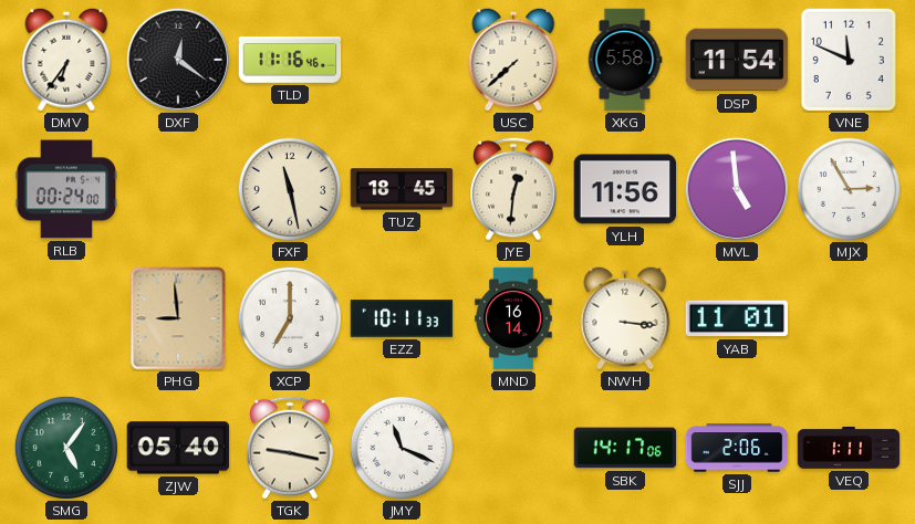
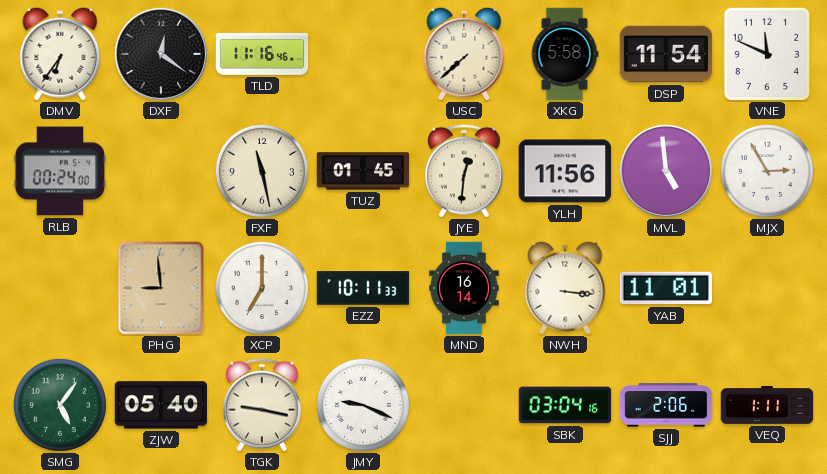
TUZ: 18:45 -> 01:45
JMY: 11:19 -> 9:19
SBK: 14:17 -> 03:04
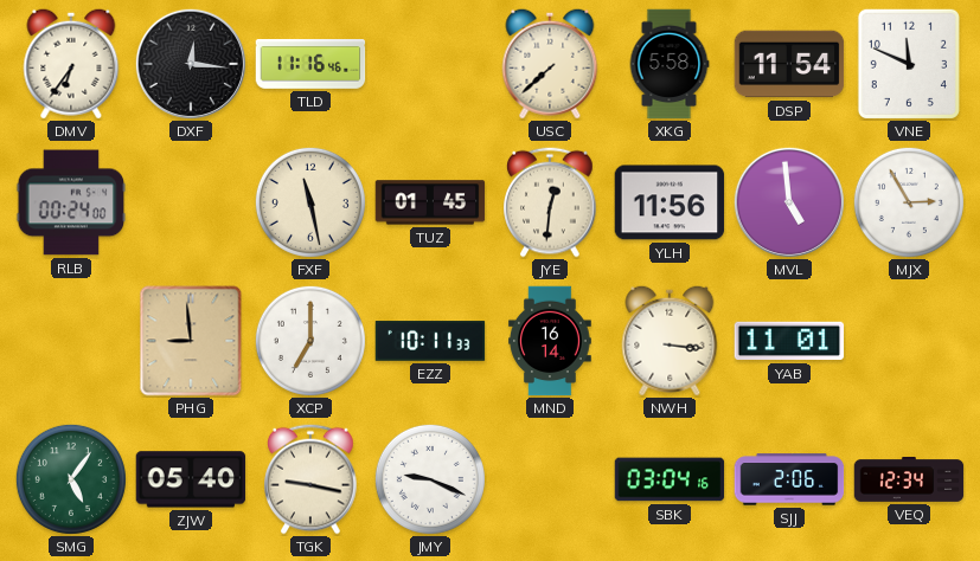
DXF: 12:21 -> 12:16
VEQ: 1:11 -> 12:34
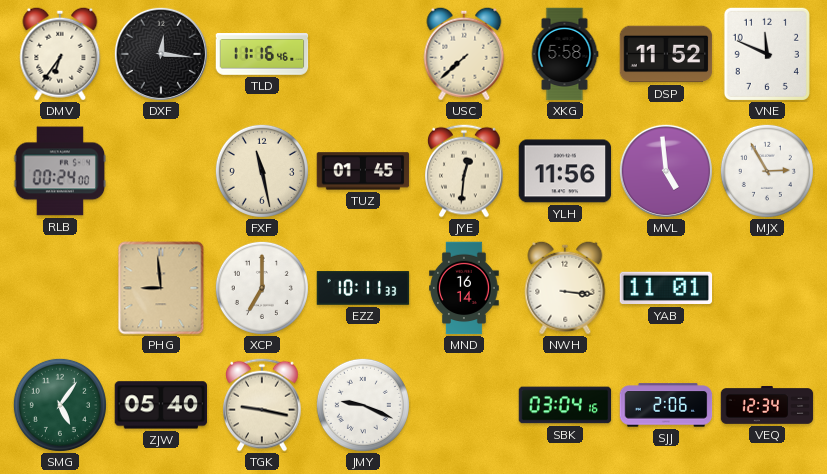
DSP: 11:54 -> 11:52
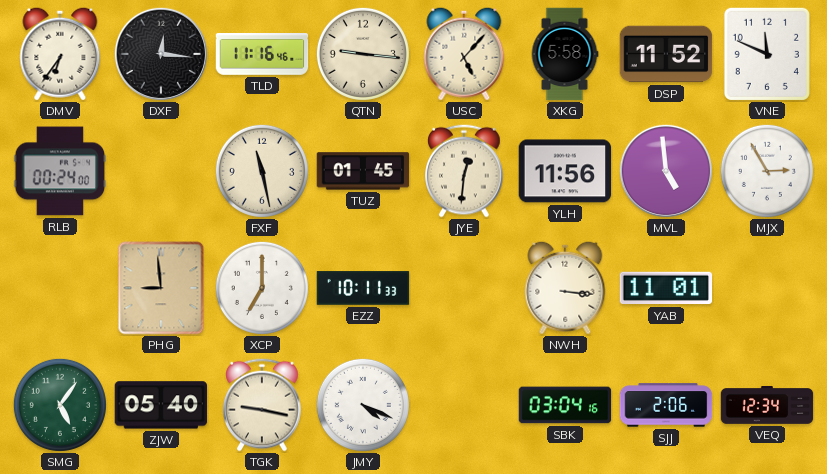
QTN: none -> 9:16
USC: 7:38 -> 5:07
MND: 16:14 -> none
JMY: 9:19 -> 4:19
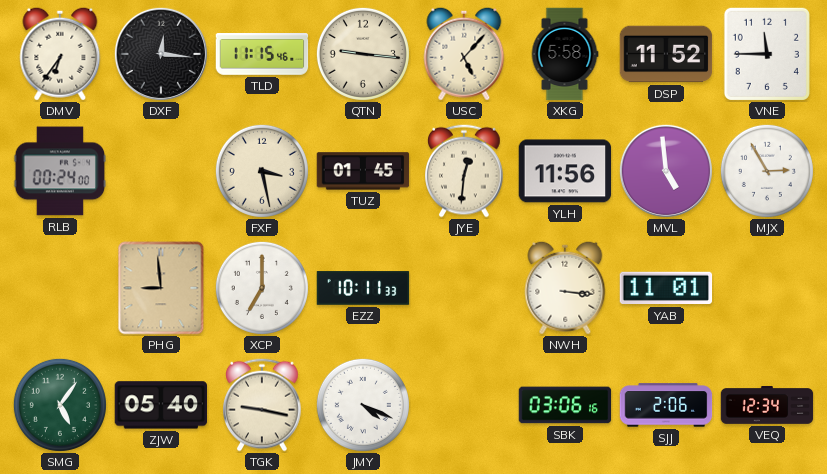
TLD: 11:16 -> 11:15
VNE: 11:49 -> 11:45
FXF: 11:28 -> 3:28
SBK: 03:04 -> 03:06
